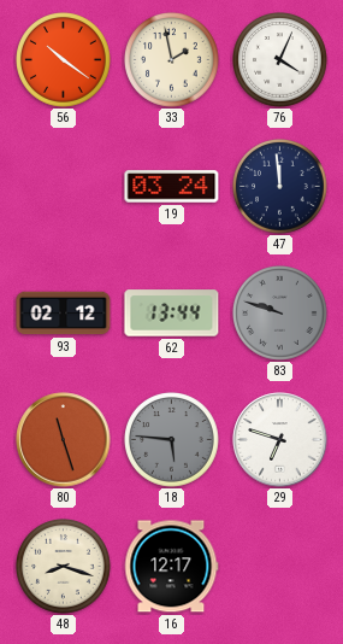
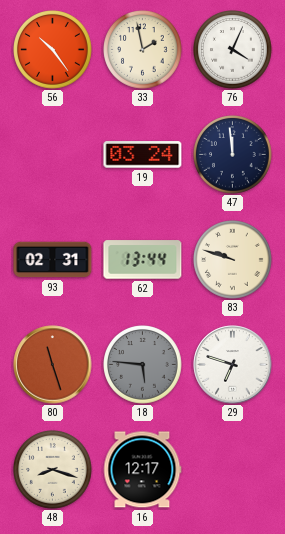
56: 10:21 -> 10:24
93: 02:12 -> 02:31
83 dial: grey -> cream
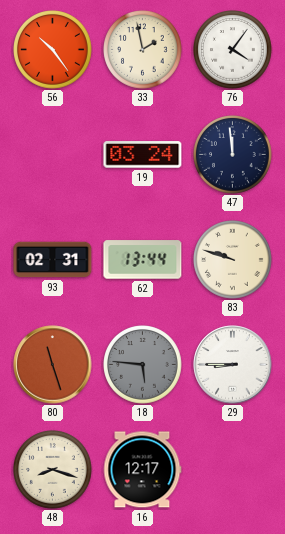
76: 4:04 -> 4:06
29: 6:48 -> 8:45
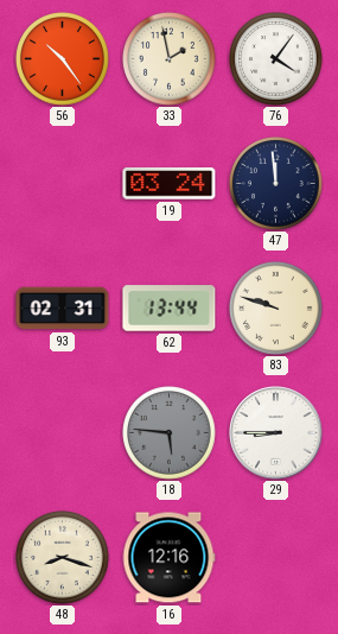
80: 11:27 -> none
16: 12:17 -> 12:16
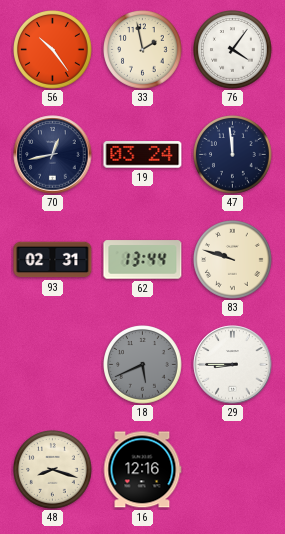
70: none -> 12:43
18: 5:46 -> 5:41
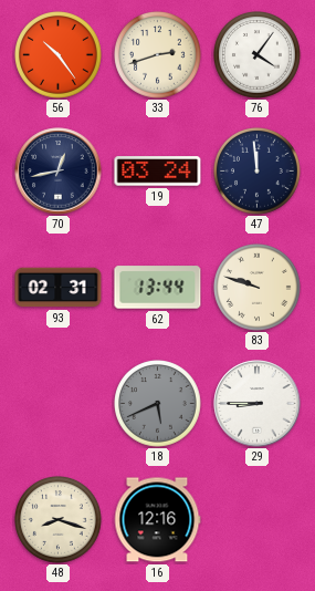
33: 1:58 -> 2:42
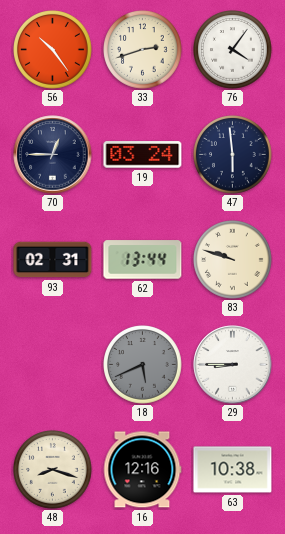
70: 12:43 -> 12:45
47: 11:59 -> 5:59
63: none -> 10:38
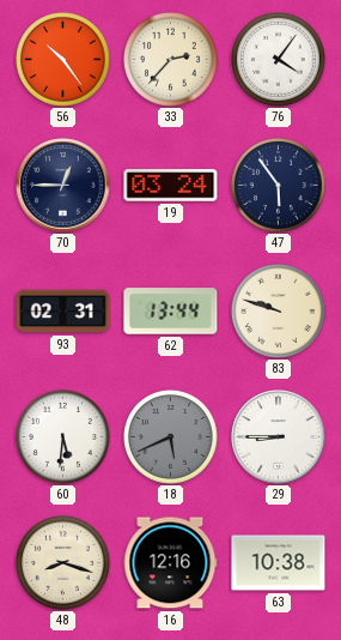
33: 2:42 -> 2:37
47: 5:59 -> 5:54
60: none -> 5:31
